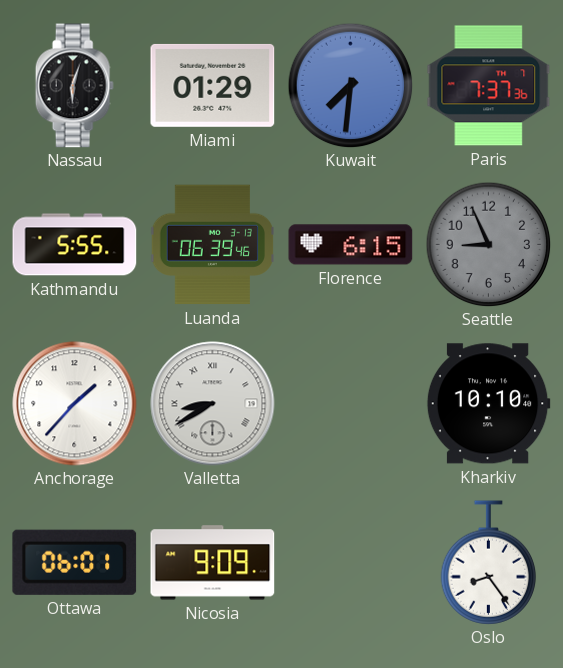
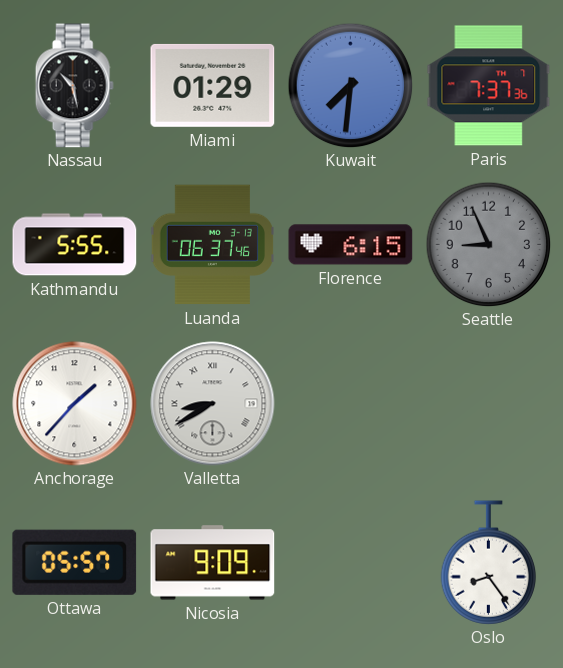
Nassau: 6:03 -> 10:28
Luanda: 06:39 -> 06:37
Kharkiv: 10:10 -> none
Ottawa: 06:01 -> 05:57
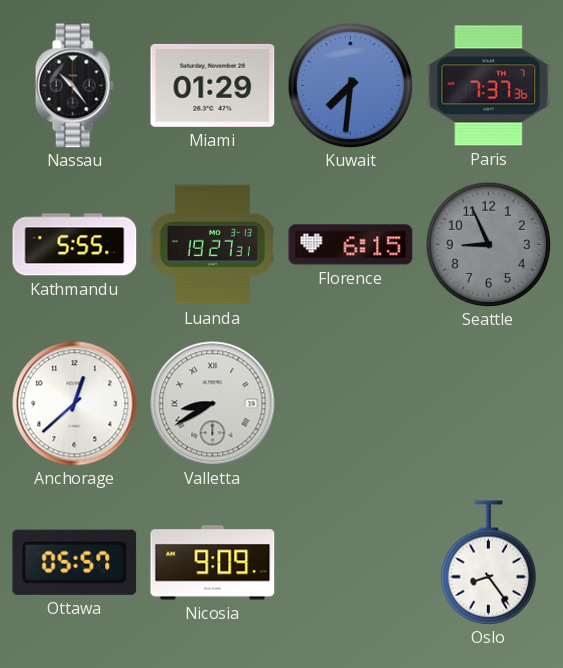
Nassau: 10:28 -> 10:24
Luanda: 06:37 -> 19:27
Anchorage: 1:37 -> 12:38
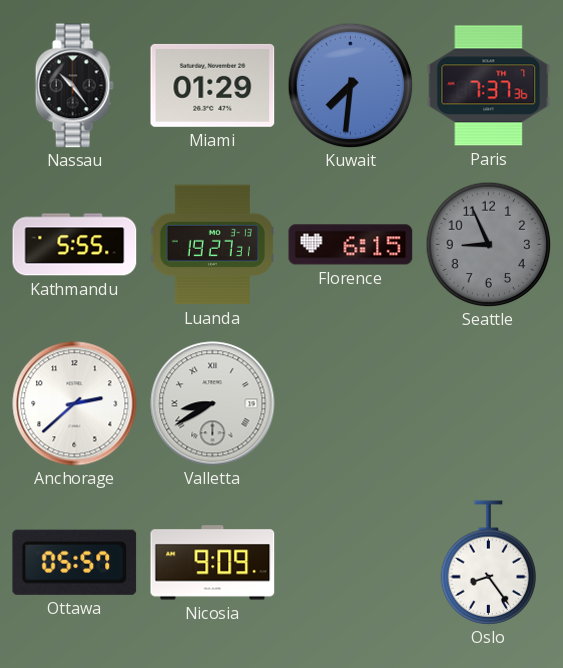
Anchorage: 12:38 -> 2:38
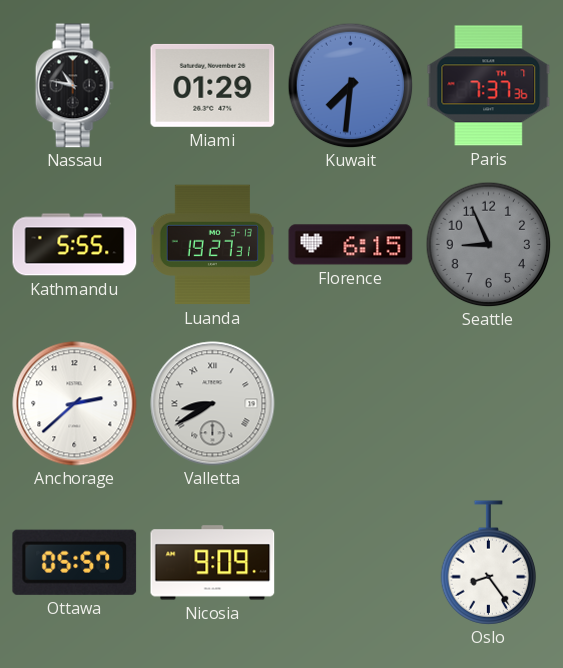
Nassau: 10:24 -> 10:47
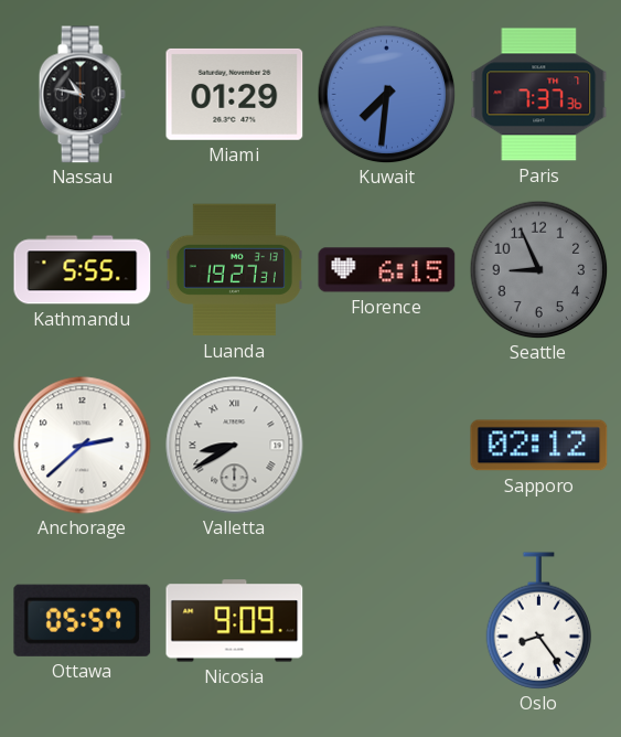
Sapporo: none -> 02:12
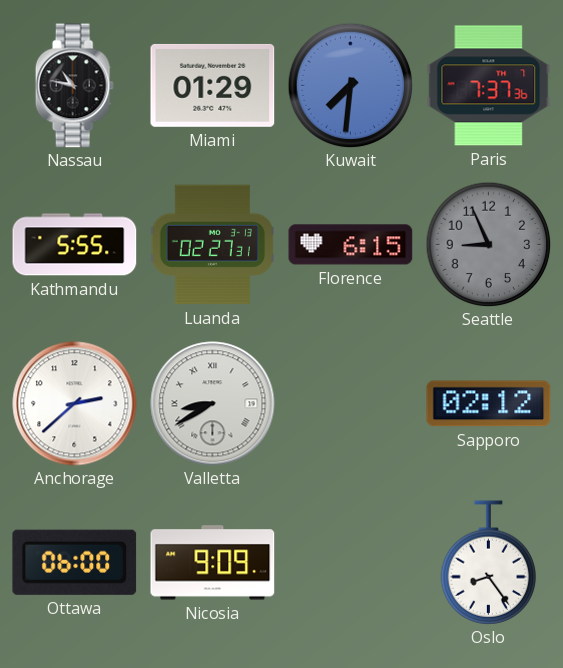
Luanda: 19:27 -> 02:27
Ottawa: 05:57 -> 06:00
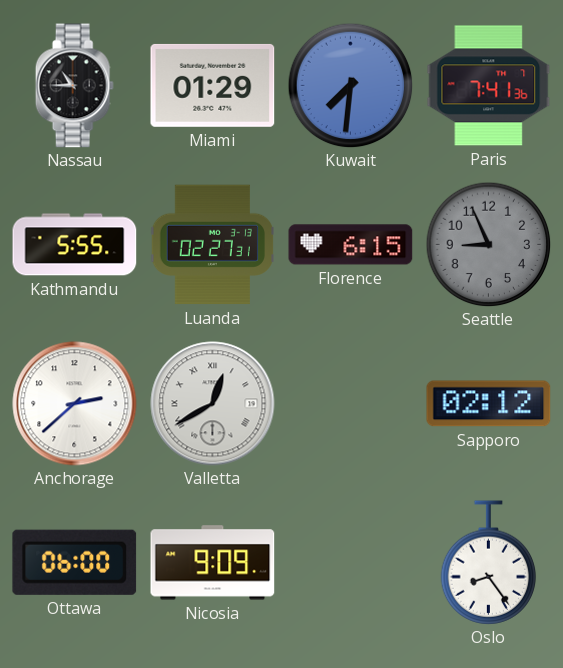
Nassau: 10:47 -> 10:45
Paris: 7:37 -> 7:41
Valletta: 8:40 -> 12:40
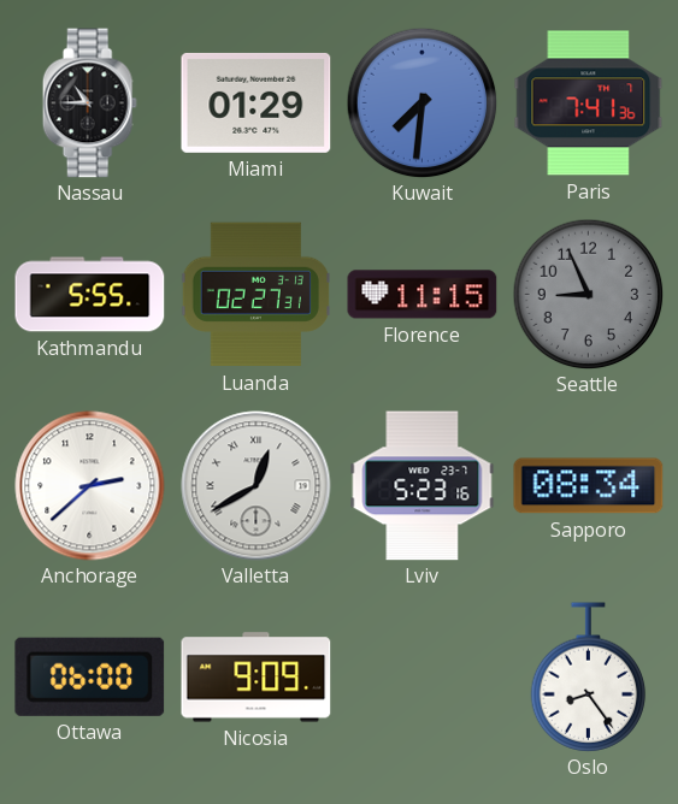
Florence: 6:15 -> 11:15
Lviv: none -> 5:23
Sapporo: 02:12 -> 08:34
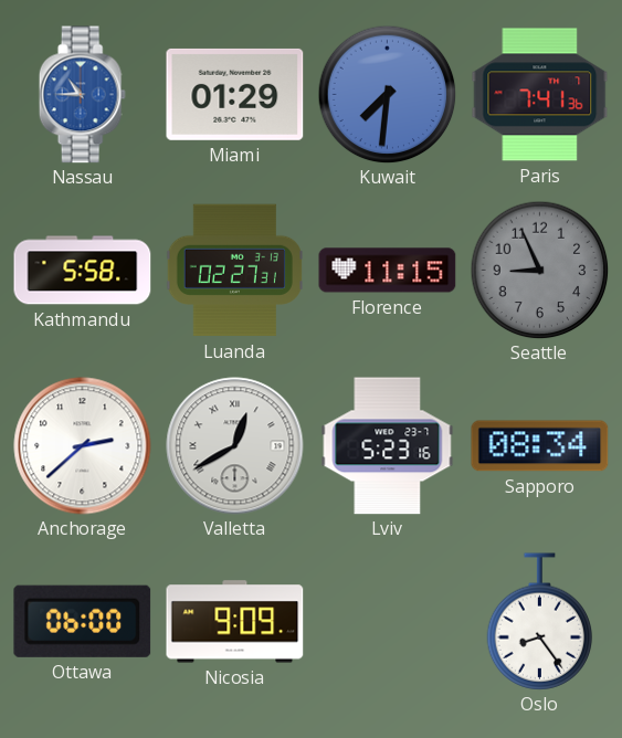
Nassau dial: black -> blue
Kathmandu: 5:55 -> 5:58
